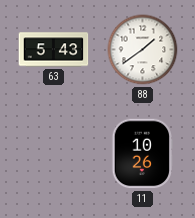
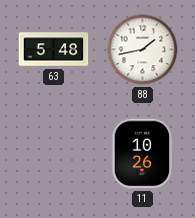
63: 5:43 -> 5:48
88: 1:39 -> 1:43
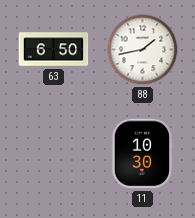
63: 5:48 -> 6:50
11: 10:26 -> 10:30
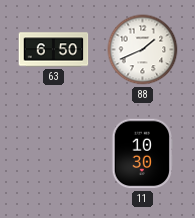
88: 1:43 -> 1:41
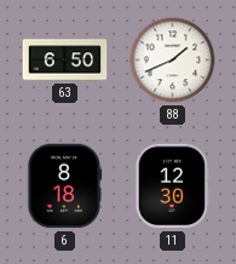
6: none -> 8:18
11: 10:30 -> 12:30
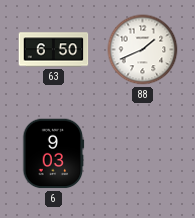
6: 8:18 -> 9:03
11: 12:30 -> none
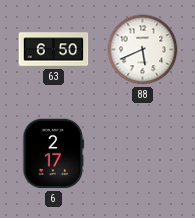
88: 1:41 -> 5:41
6: 9:03 -> 2:17
